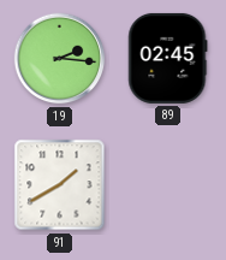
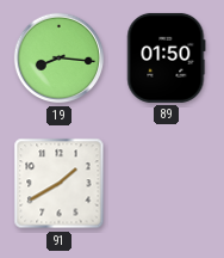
19: 2:16 -> 8:16
89: 02:45 -> 01:50
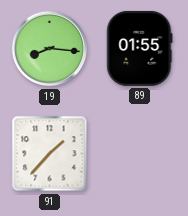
89: 01:50 -> 01:55
91: 1:40 -> 1:37
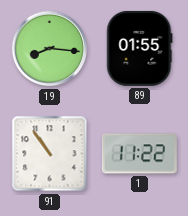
91: 1:37 -> 10:54
1: none -> 11:22
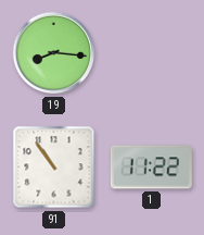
89: 01:55 -> none
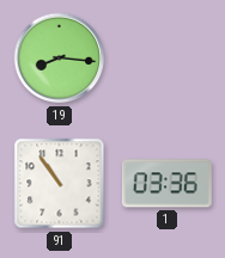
1: 11:22 -> 03:36
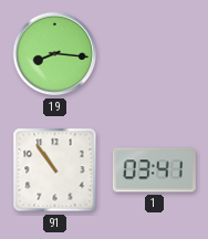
1: 03:36 -> 03:41
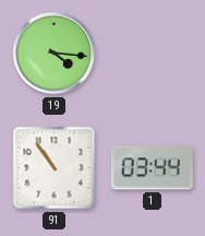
19: 8:16 -> 4:16
1: 03:41 -> 03:44
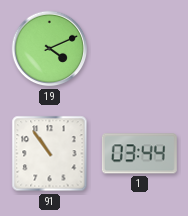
19: 4:16 -> 4:11
